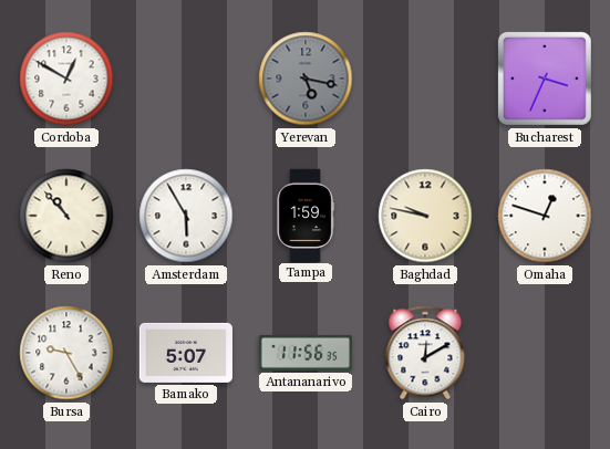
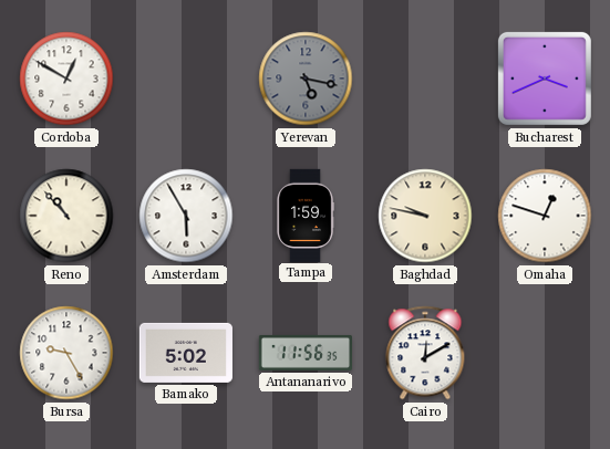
Bucharest: 3:34 -> 3:41
Bamako: 5:07 -> 5:02
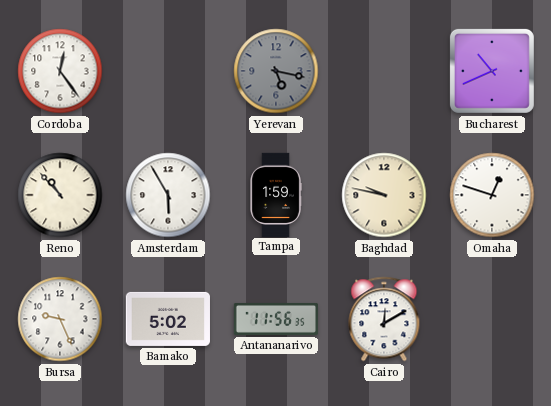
Cordoba: 12:50 -> 12:24
Bucharest: 3:41 -> 10:41
Bursa: 9:25 -> 9:26
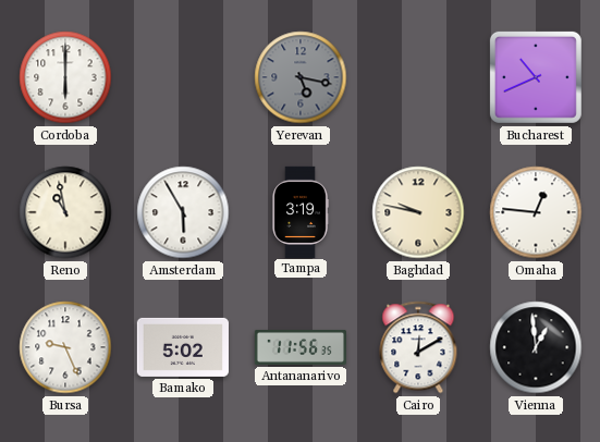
Cordoba: 12:24 -> 6:00
Reno: 10:53 -> 10:58
Tampa: 1:59 -> 3:19
Omaha: 12:48 -> 12:46
Vienna: none -> 12:59
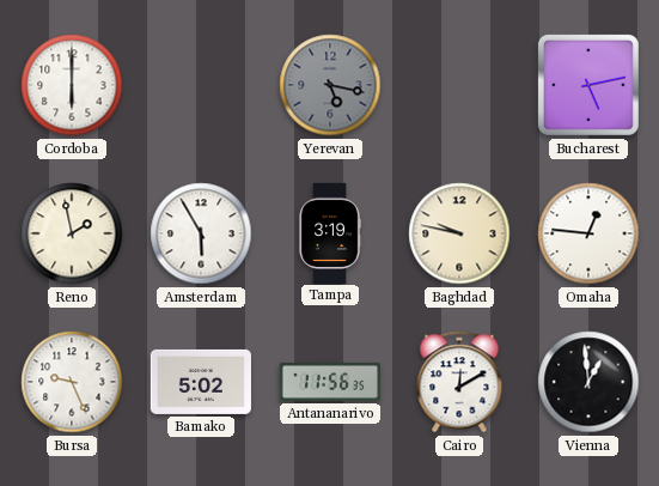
Bucharest: 10:41 -> 5:13
Reno: 10:58 -> 1:58
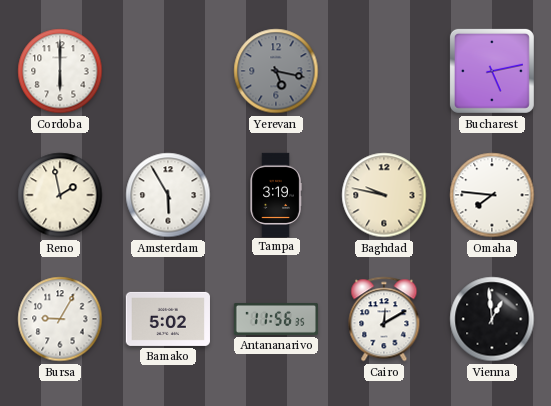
Omaha: 12:46 -> 7:46
Bursa: 9:26 -> 9:05
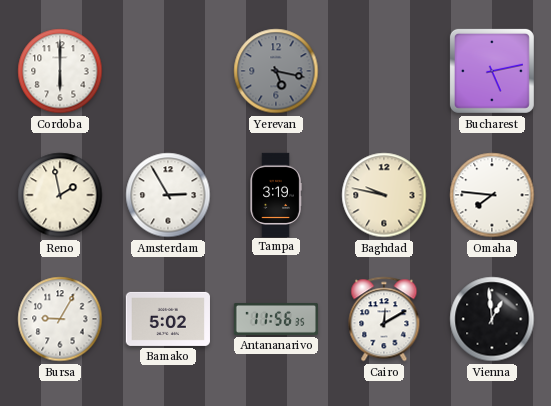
Amsterdam: 5:55 -> 2:55
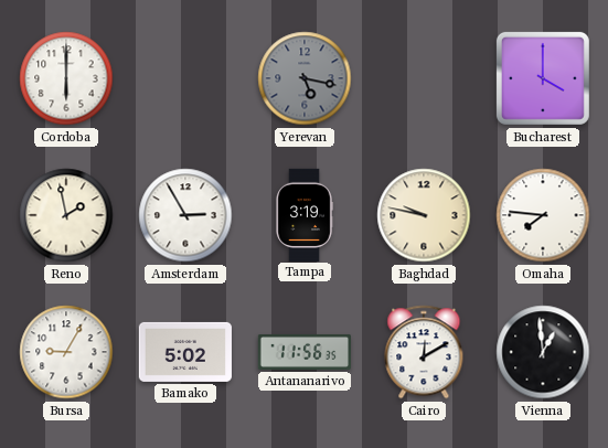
Bucharest: 5:13 -> 4:00
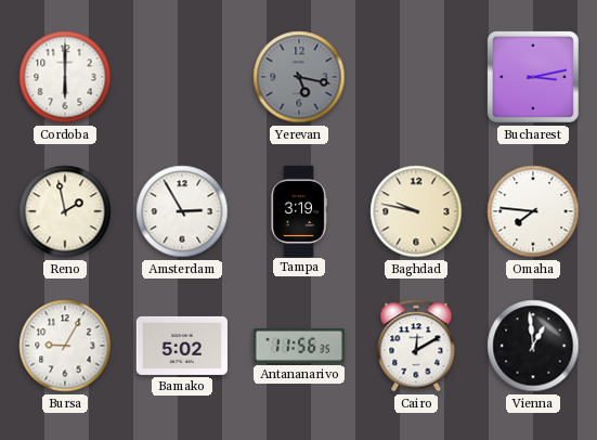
Bucharest: 4:00 -> 3:13
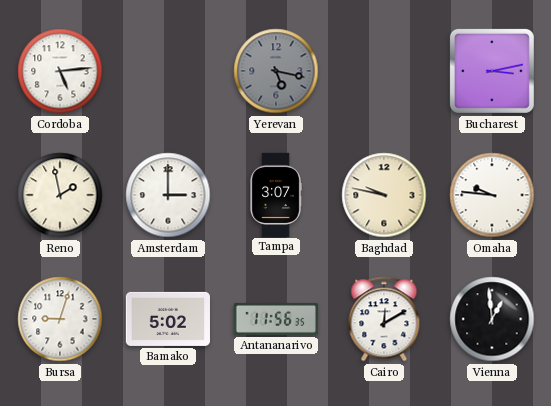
Cordoba: 6:00 -> 5:14
Amsterdam: 2:55 -> 3:00
Tampa: 3:19 -> 3:07
Omaha: 7:46 -> 9:46
Bursa: 9:05 -> 9:03
